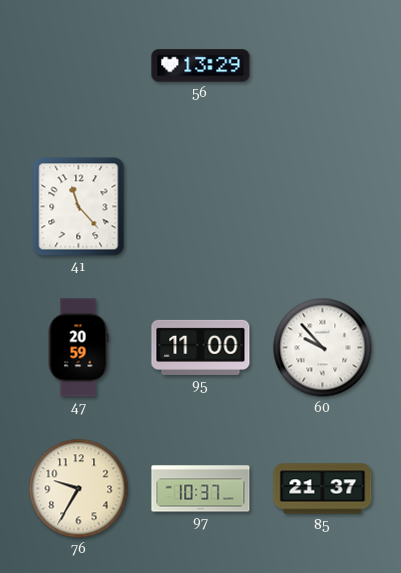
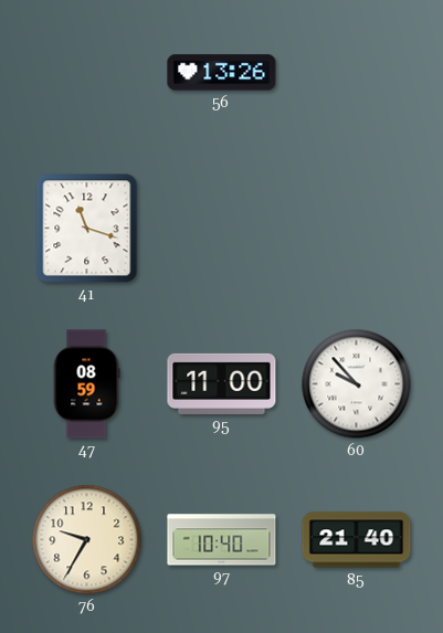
56: 13:29 -> 13:26
41: 11:23 -> 11:18
47: 20:59 -> 08:59
97: 10:37 -> 10:40
85: 21:37 -> 21:40
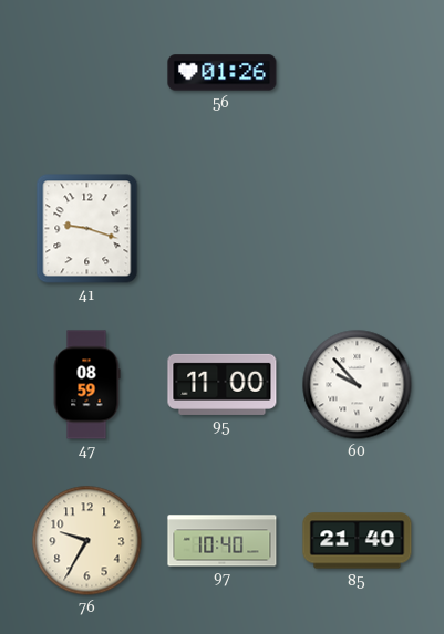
56: 13:26 -> 01:26
41: 11:18 -> 9:18
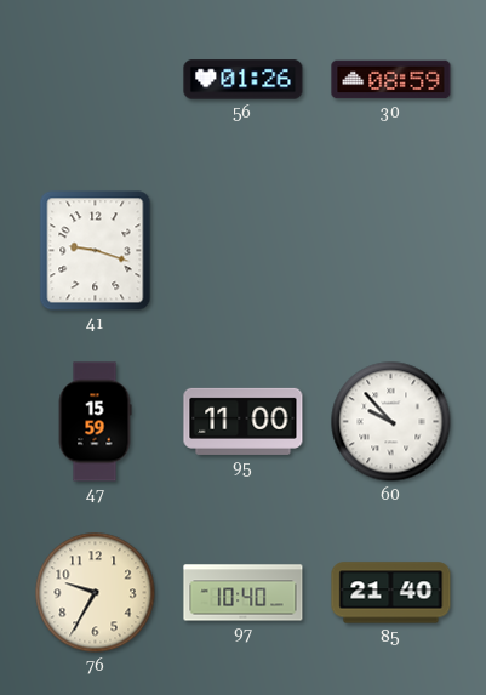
30: none -> 08:59
47: 08:59 -> 15:59
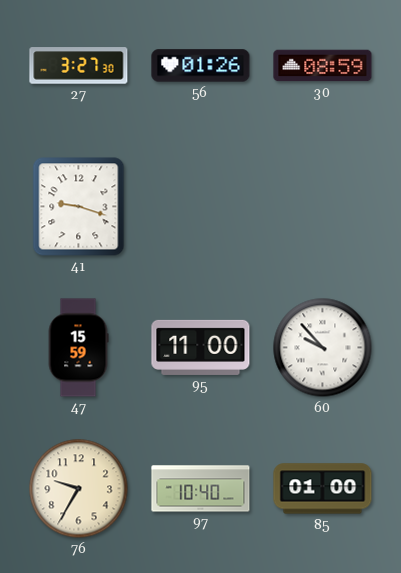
27: none -> 3:27
85: 21:40 -> 01:00
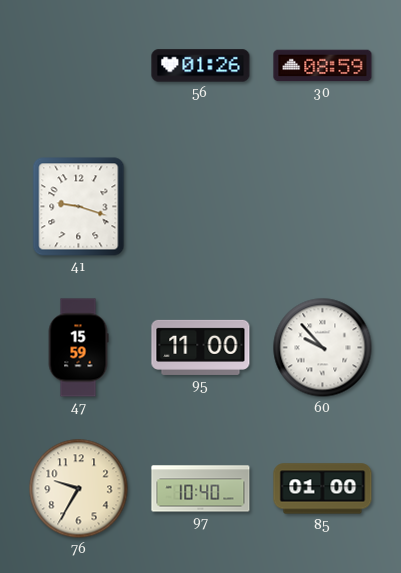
27: 3:27 -> none
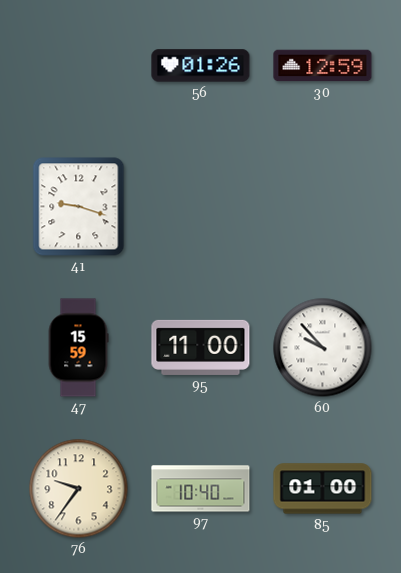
30: 08:59 -> 12:59
76: 9:35 -> 9:36
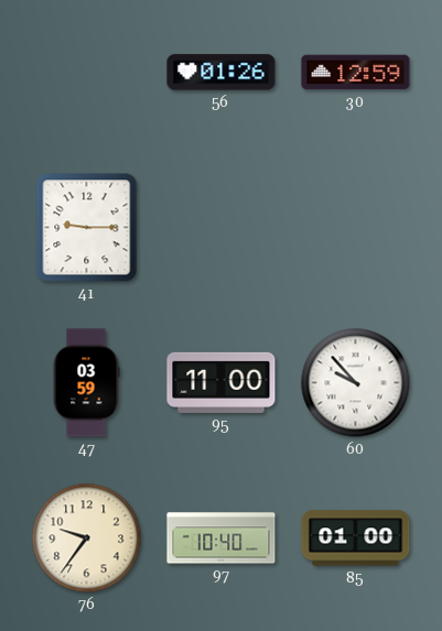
41: 9:18 -> 9:15
47: 15:59 -> 03:59
